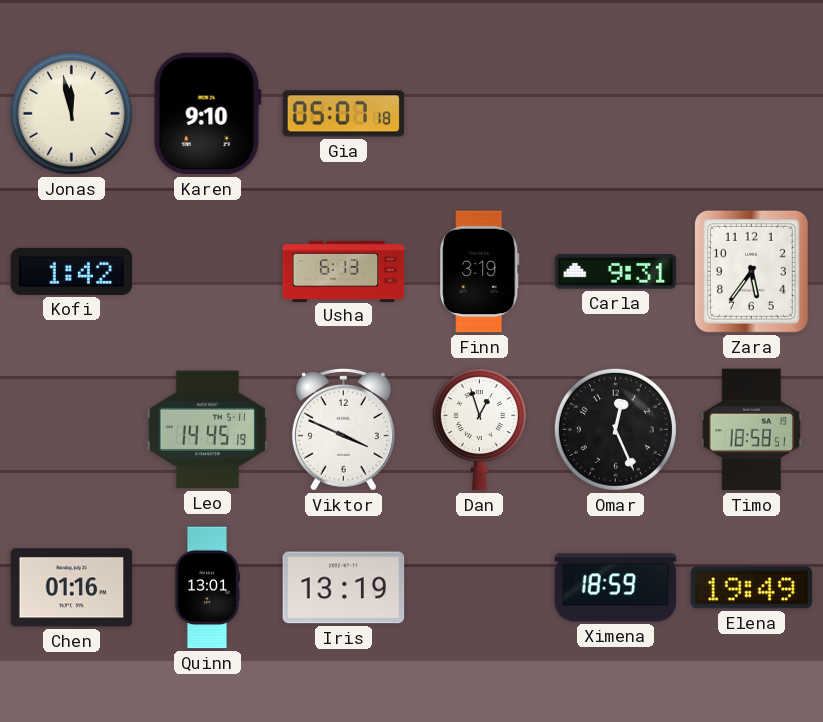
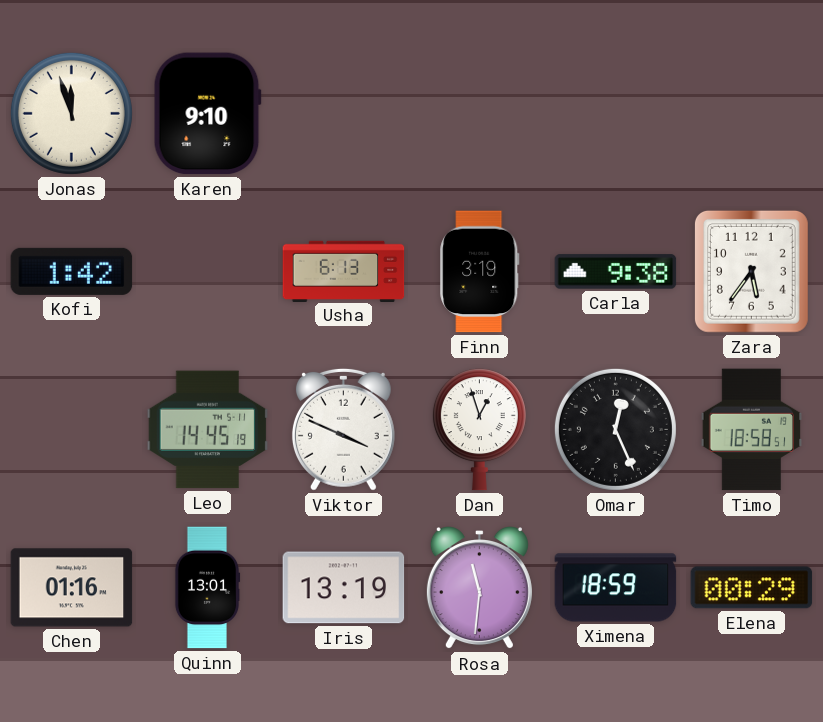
Jonas: 11:58 -> 11:57
Gia: 05:07 -> none
Carla: 9:31 -> 9:38
Rosa: none -> 11:31
Elena: 19:49 -> 00:29
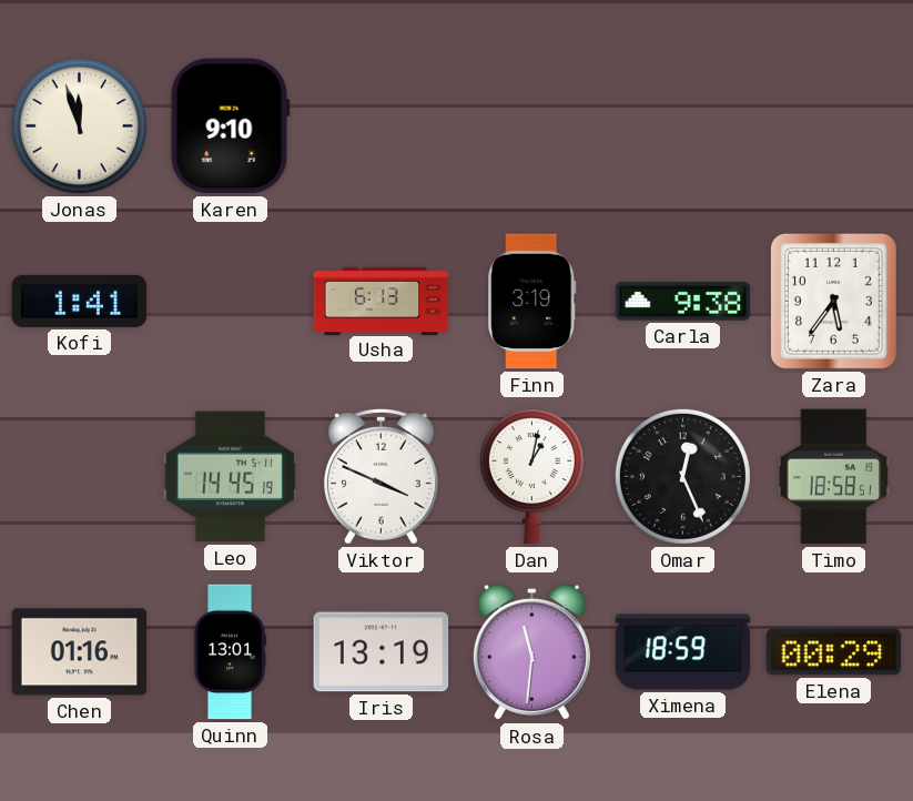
Kofi: 1:42 -> 1:41
Dan: 12:57 -> 1:02
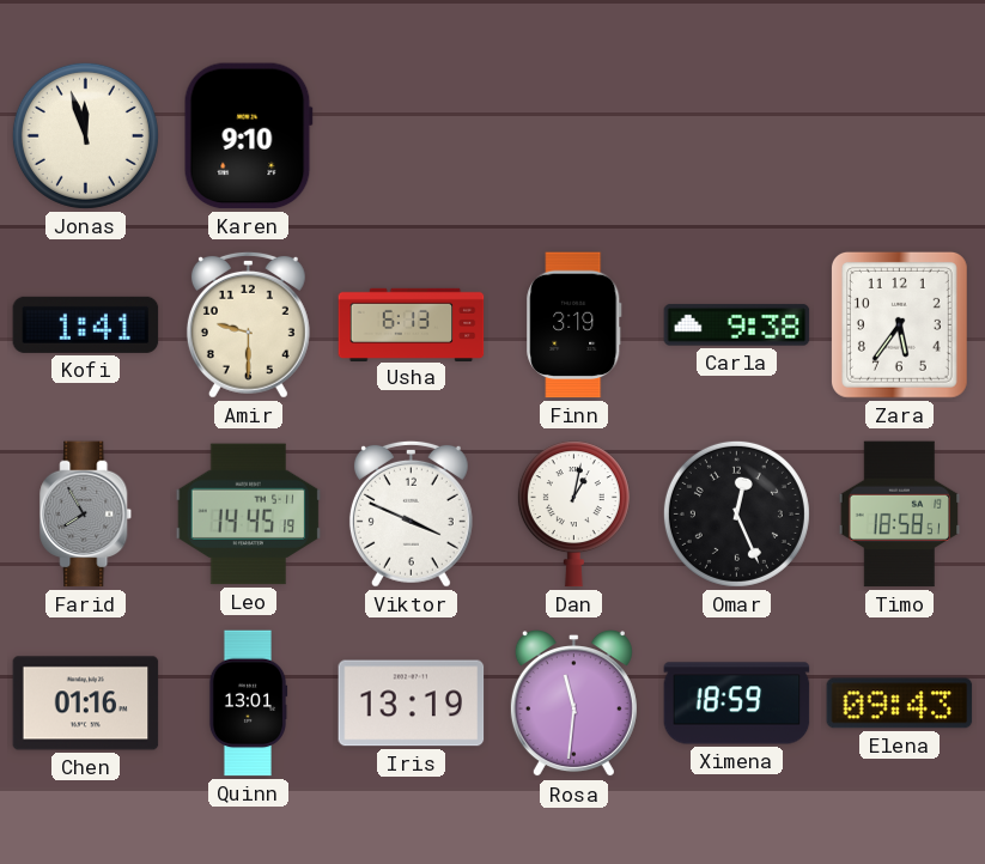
Amir: none -> 9:30
Farid: none -> 7:55
Elena: 00:29 -> 09:43
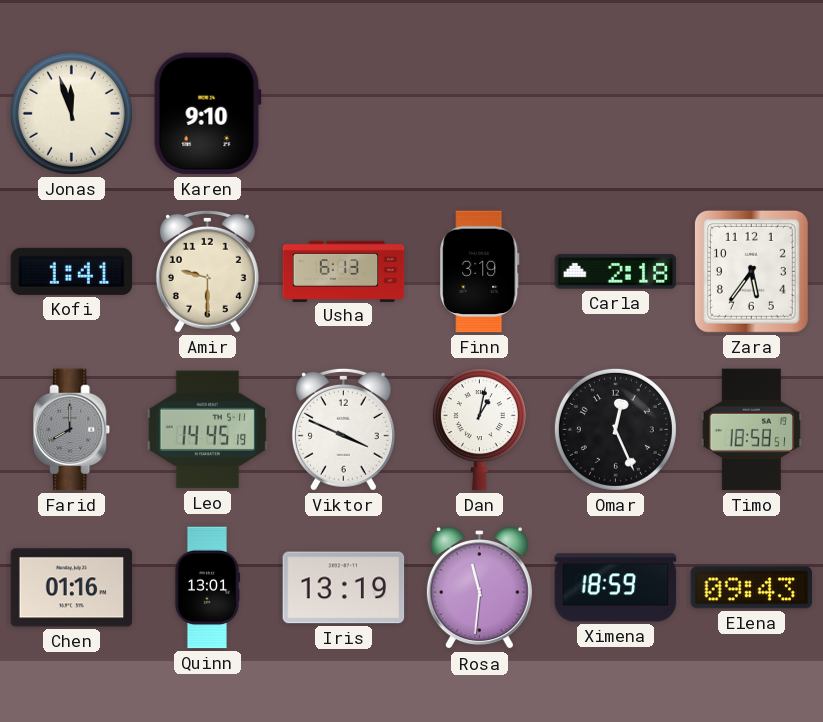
Carla: 9:38 -> 2:18
Farid: 7:55 -> 8:00
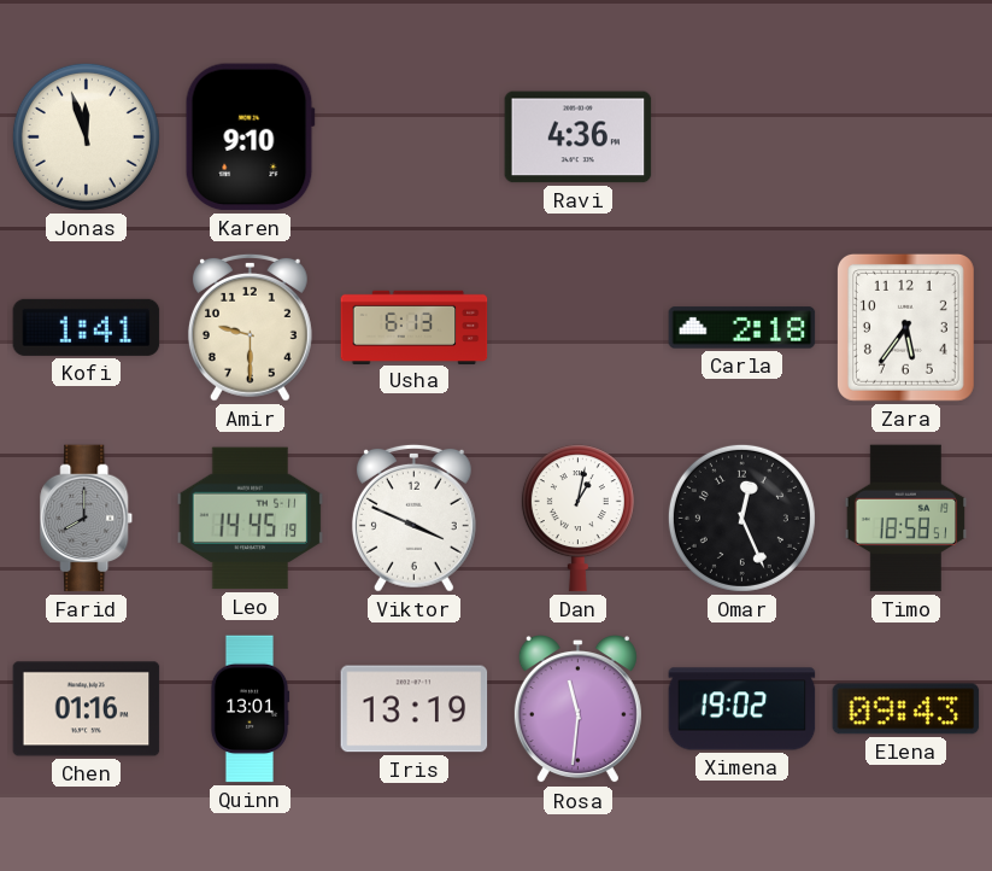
Ravi: none -> 4:36
Finn: 3:19 -> none
Ximena: 18:59 -> 19:02
